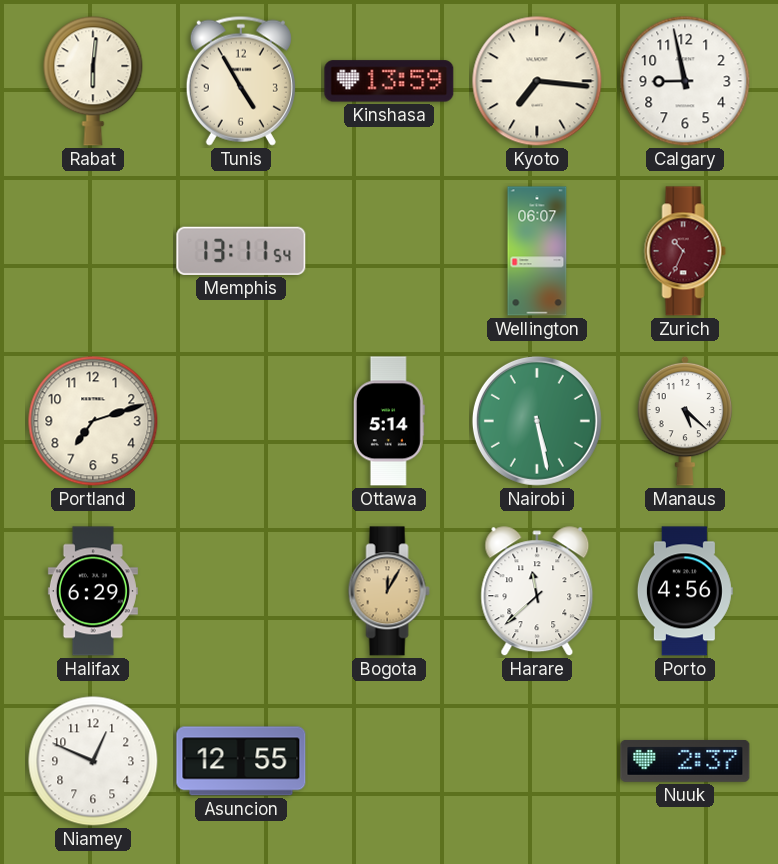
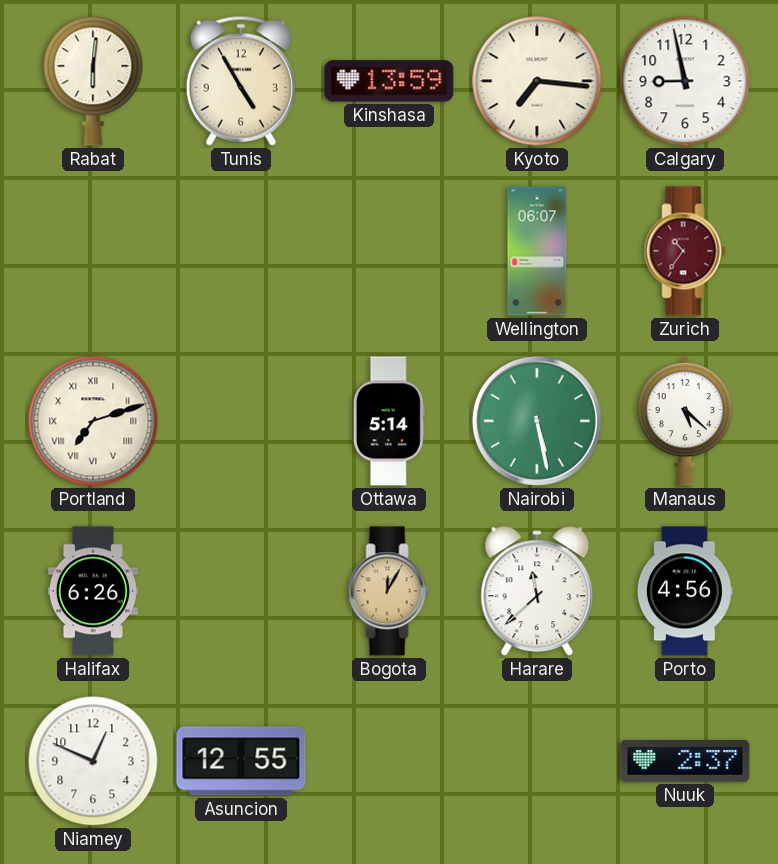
Memphis: 13:11 -> none
Zurich: 10:34 -> 10:36
Portland numerals: Arabic -> Roman
Halifax: 6:29 -> 6:26
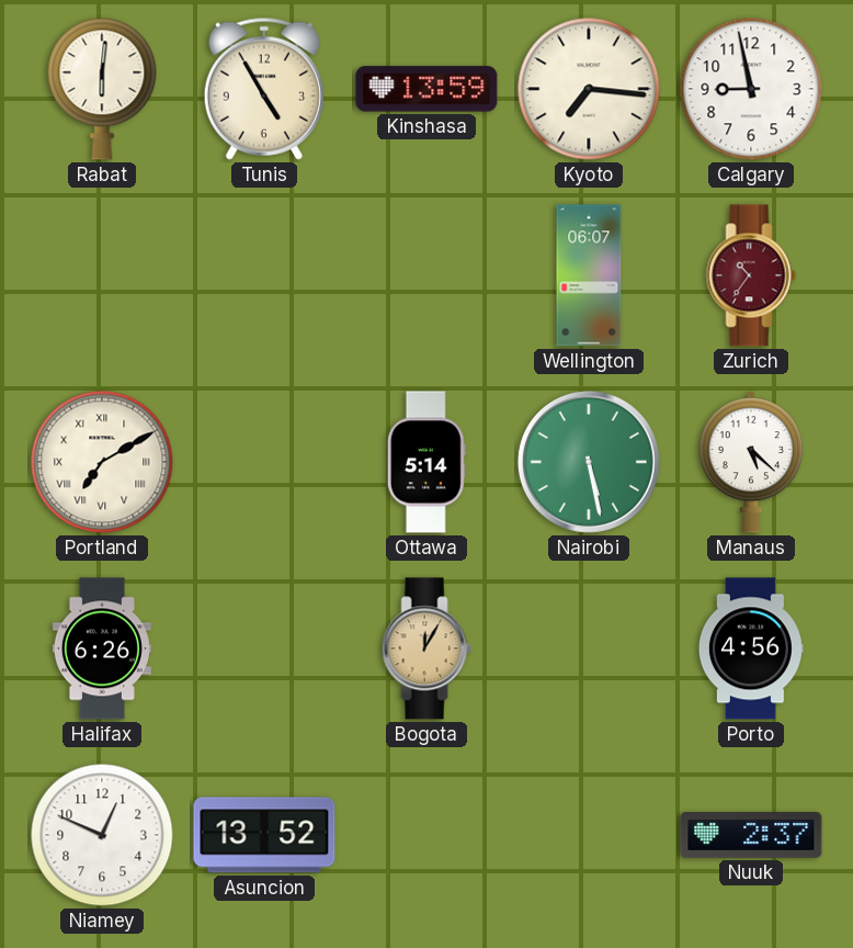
Portland: 7:12 -> 7:10
Harare: 11:38 -> none
Asuncion: 12:55 -> 13:52
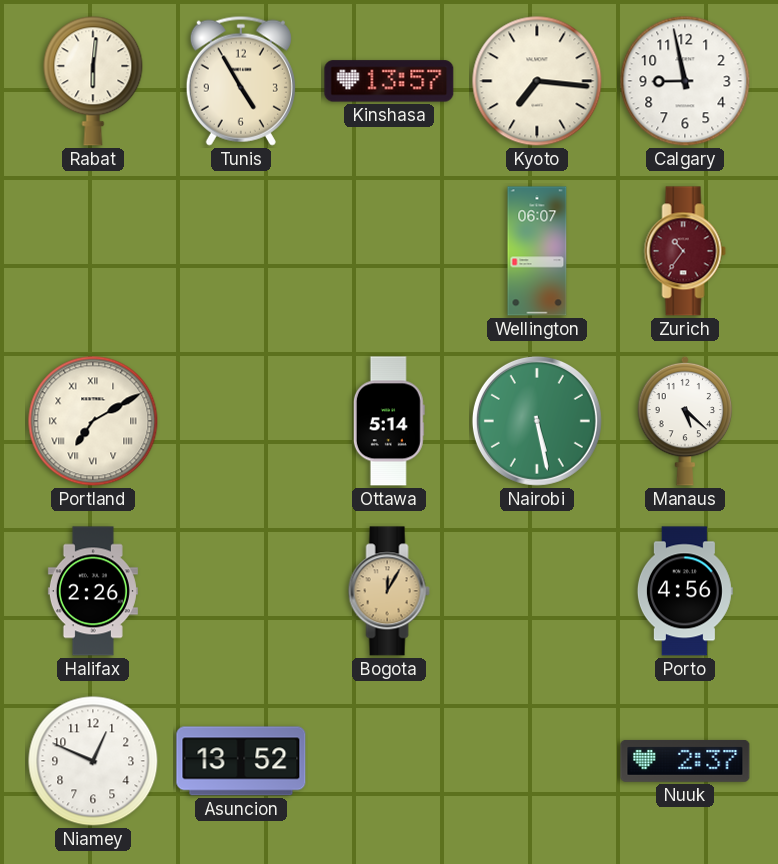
Kinshasa: 13:59 -> 13:57
Halifax: 6:26 -> 2:26
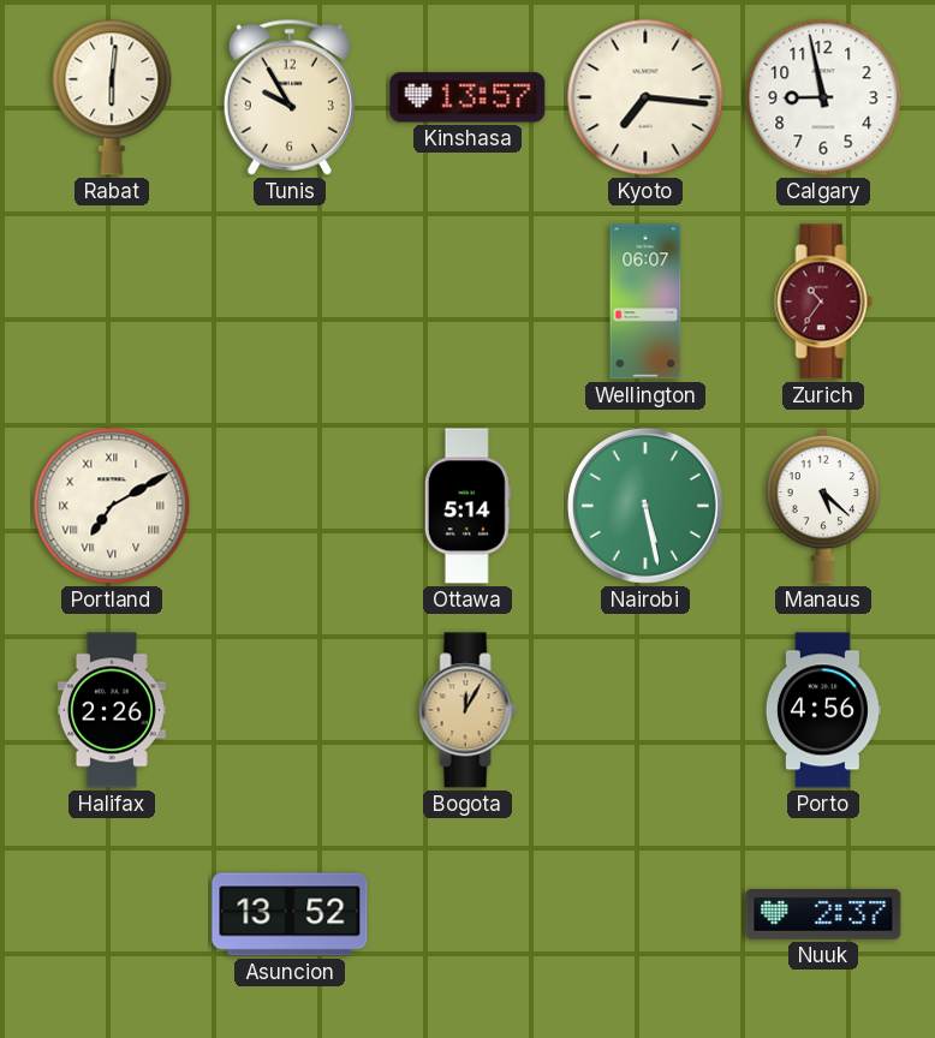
Tunis: 4:55 -> 9:55
Niamey: 12:49 -> none
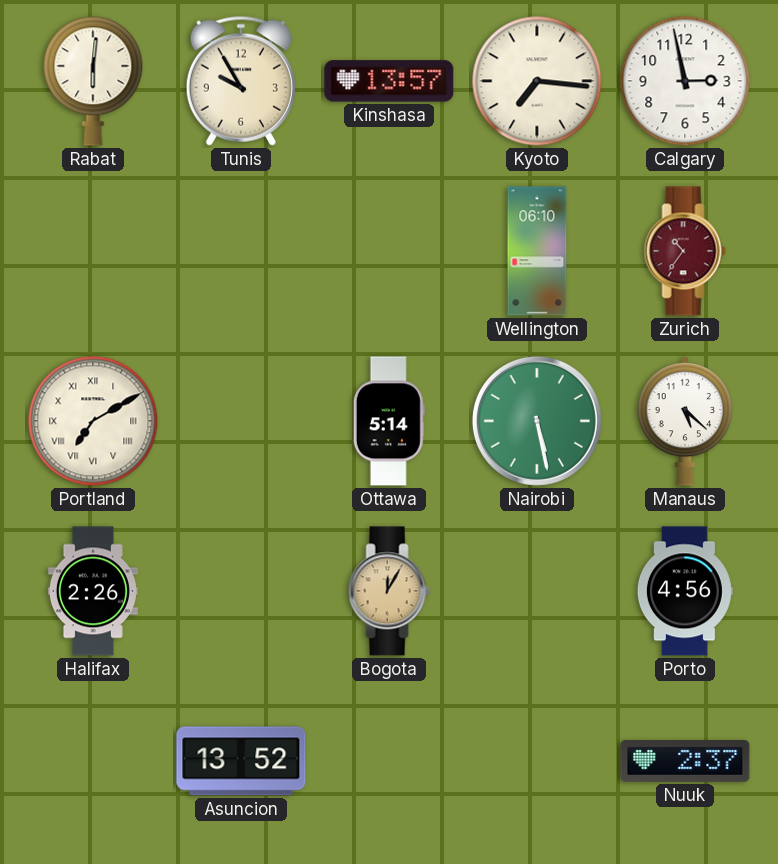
Calgary: 8:58 -> 2:58
Wellington: 06:07 -> 06:10
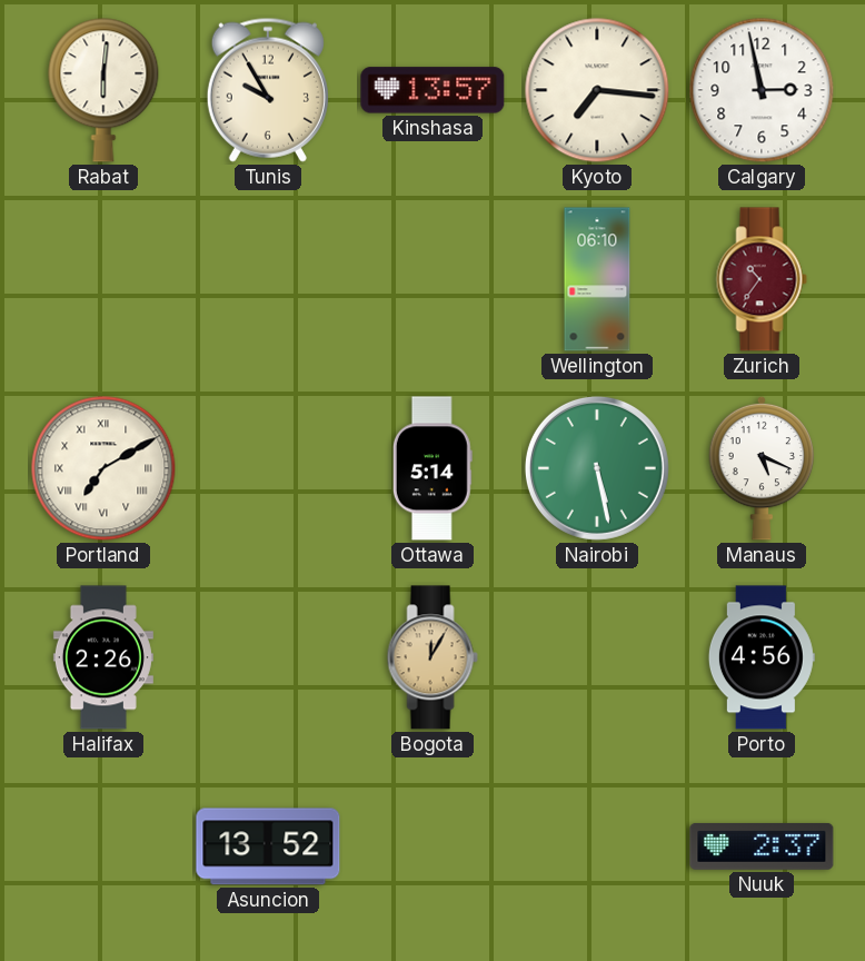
Manaus: 5:22 -> 5:19
